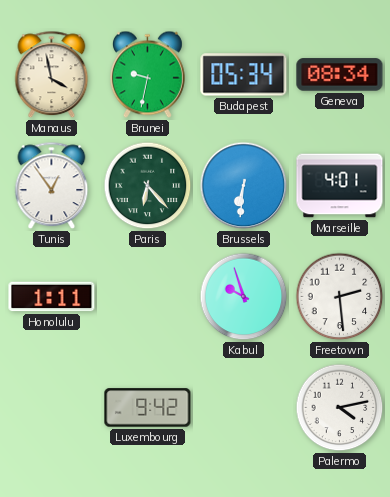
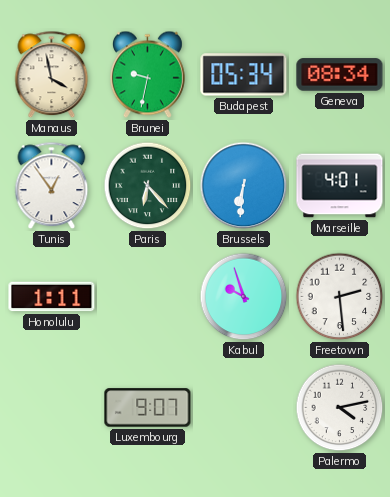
Luxembourg: 9:42 -> 9:07
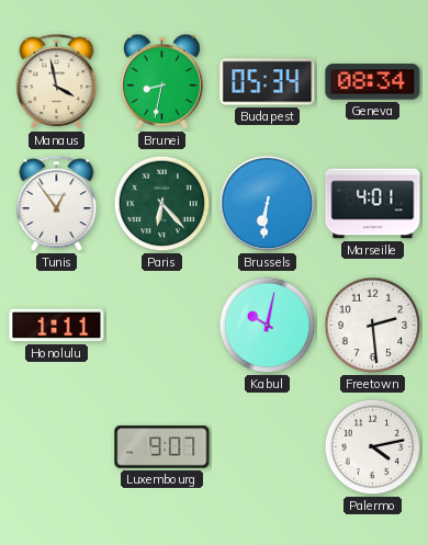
Brunei: 9:32 -> 8:32
Kabul: 9:57 -> 10:02
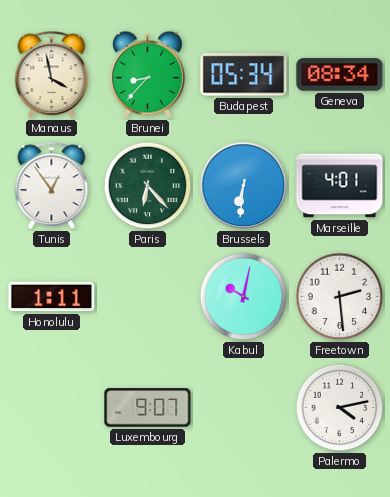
Brunei: 8:32 -> 8:37
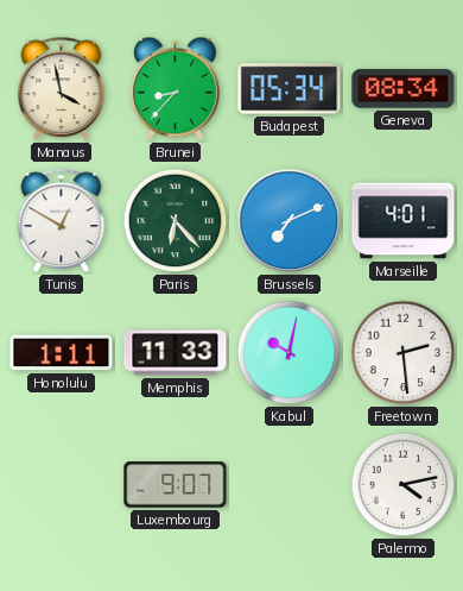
Tunis: 12:54 -> 12:50
Brussels: 6:31 -> 7:11
Memphis: none -> 11:33
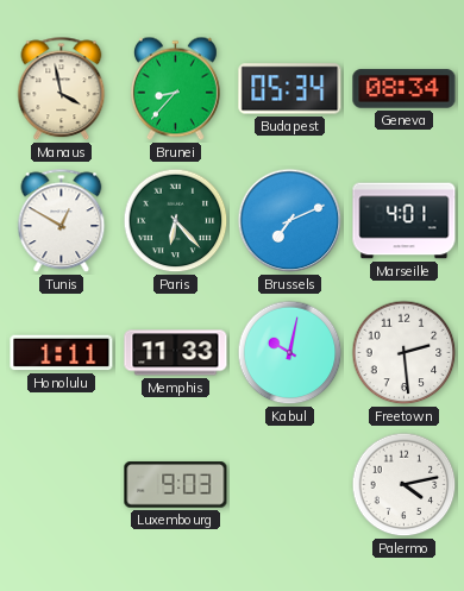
Luxembourg: 9:07 -> 9:03
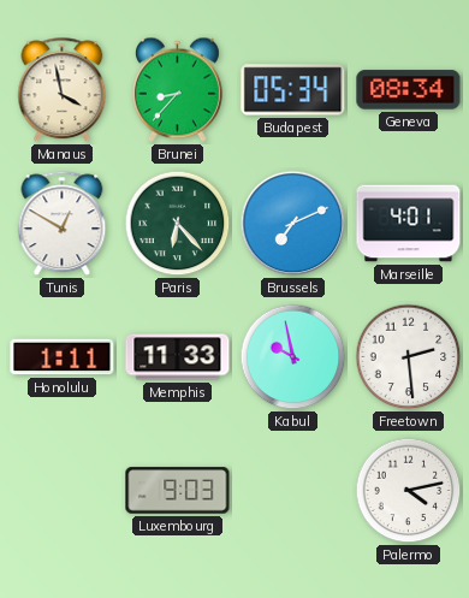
Kabul: 10:02 -> 9:58
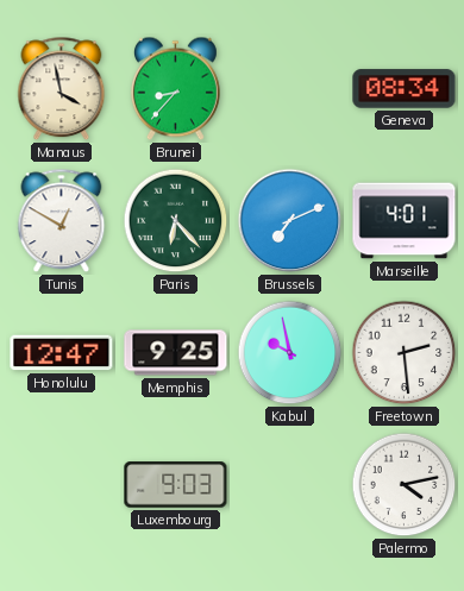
Budapest: 05:34 -> none
Honolulu: 1:11 -> 12:47
Memphis: 11:33 -> 9:25
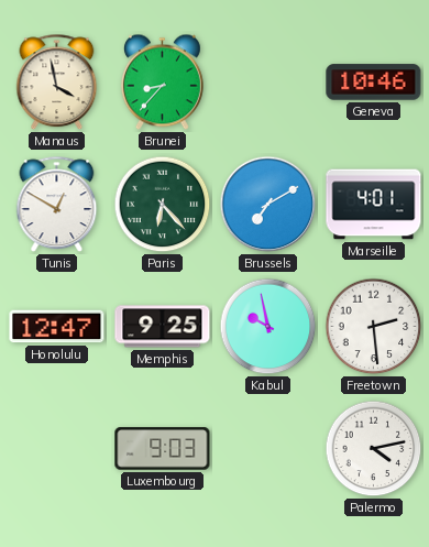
Geneva: 08:34 -> 10:46
Brussels: 7:11 -> 7:10
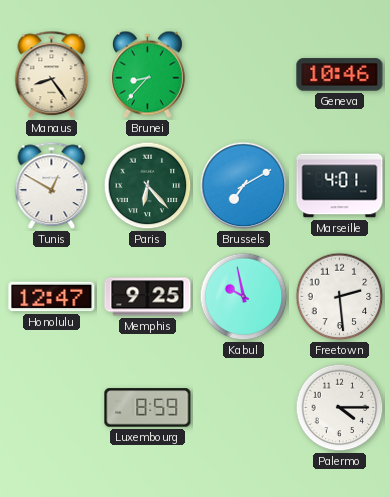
Manaus: 3:58 -> 8:24
Luxembourg: 9:03 -> 8:59
Palermo: 4:13 -> 4:15
